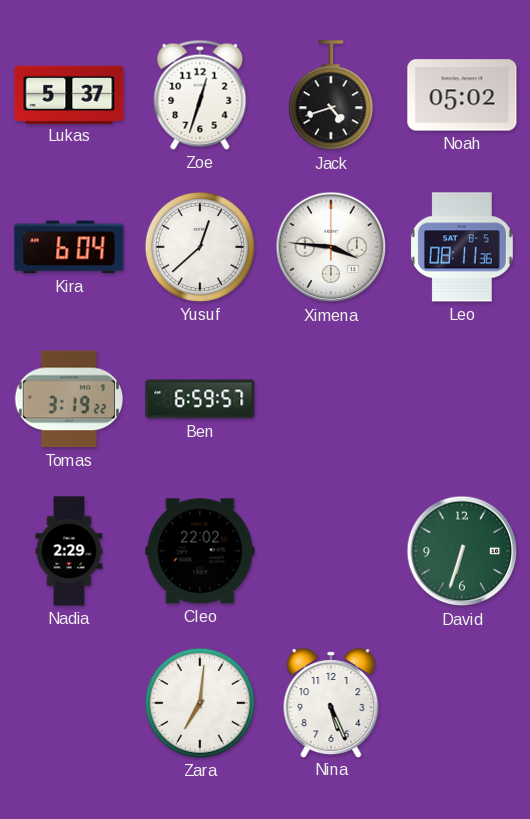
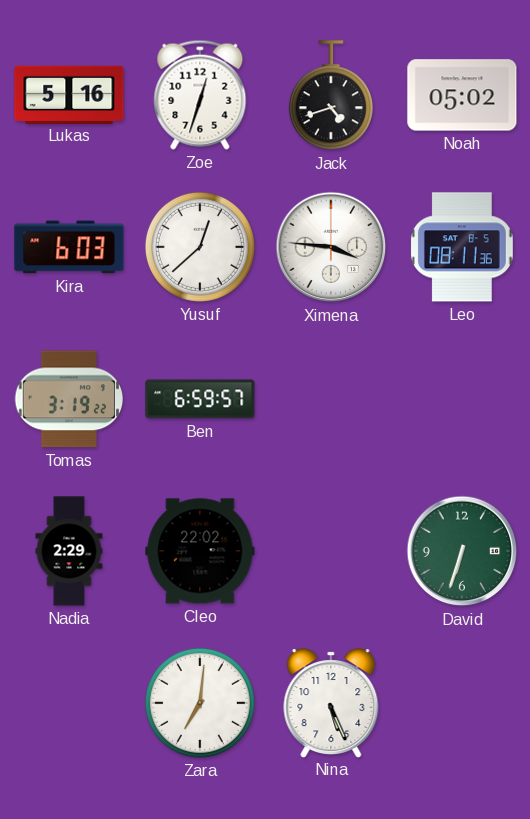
Lukas: 5:37 -> 5:16
Kira: 6:04 -> 6:03
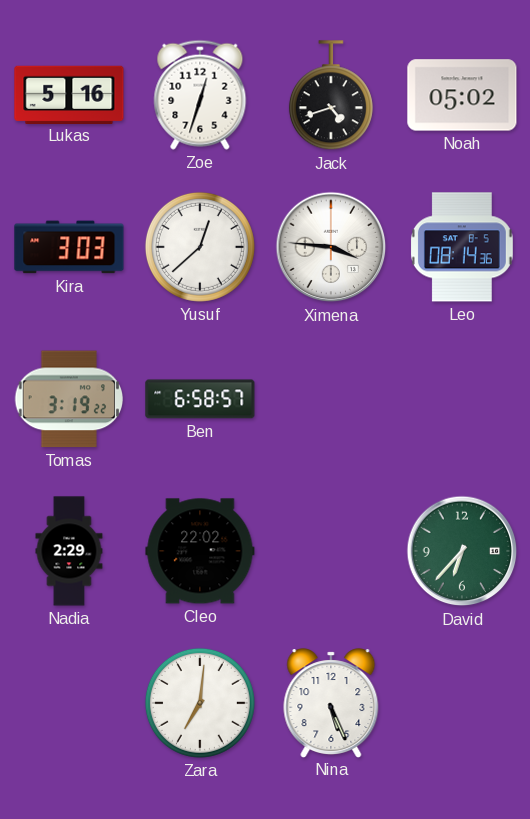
Kira: 6:03 -> 3:03
Leo: 08:11 -> 08:14
Ben: 6:59 -> 6:58
David: 6:33 -> 6:37
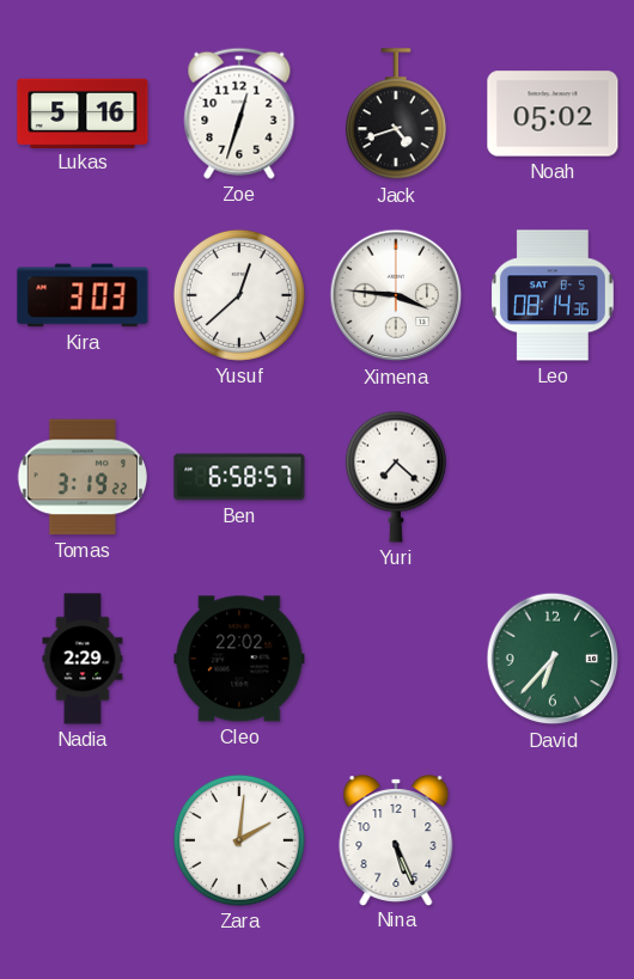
Yuri: none -> 7:22
Zara: 7:01 -> 2:01
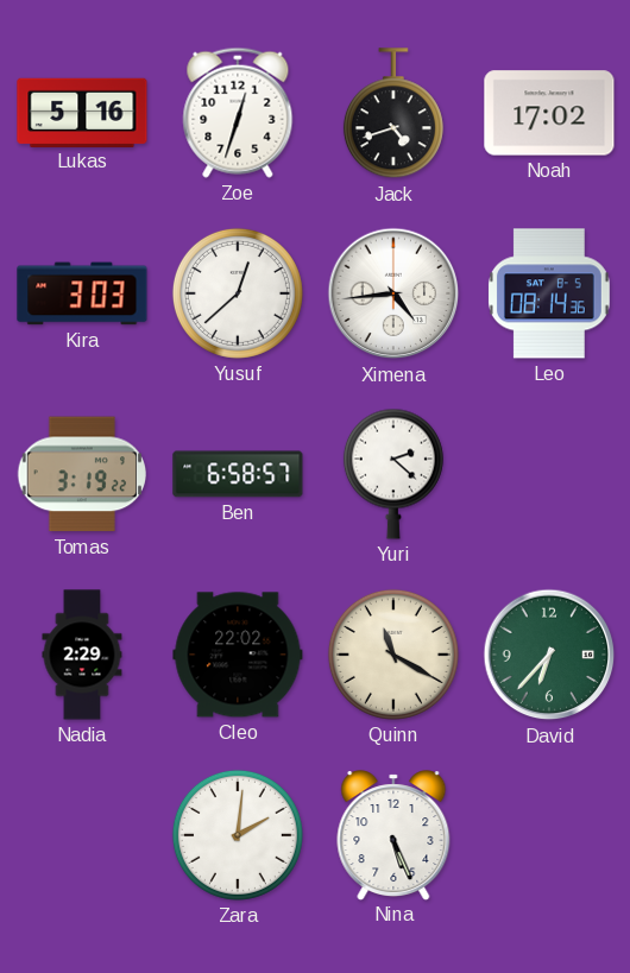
Noah: 05:02 -> 17:02
Ximena: 3:46 -> 4:44
Yuri: 7:22 -> 2:22
Quinn: none -> 11:20
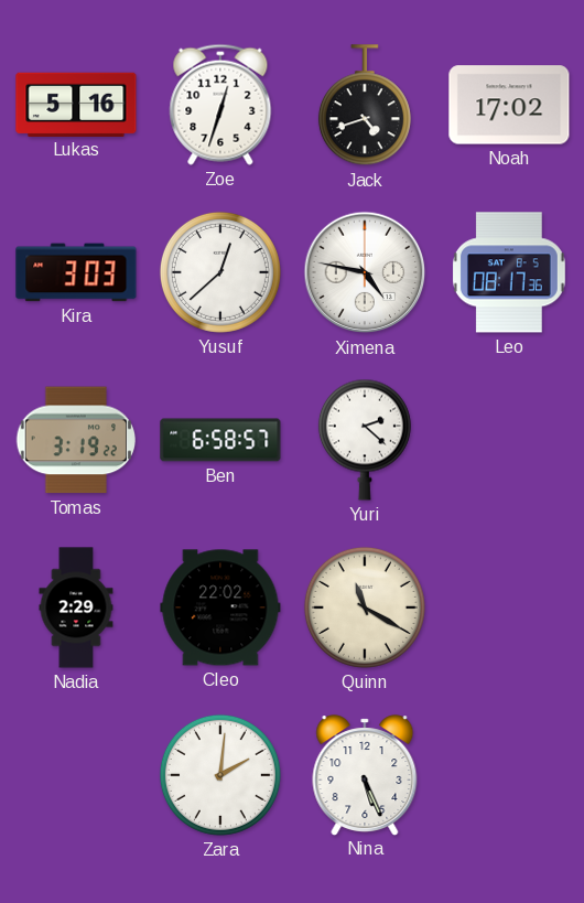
Ximena: 4:44 -> 4:47
Leo: 08:14 -> 08:17
David: 6:37 -> none
